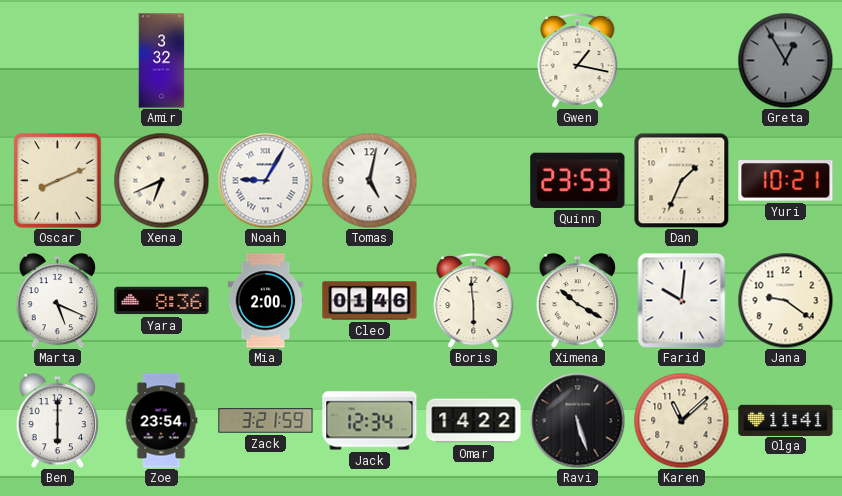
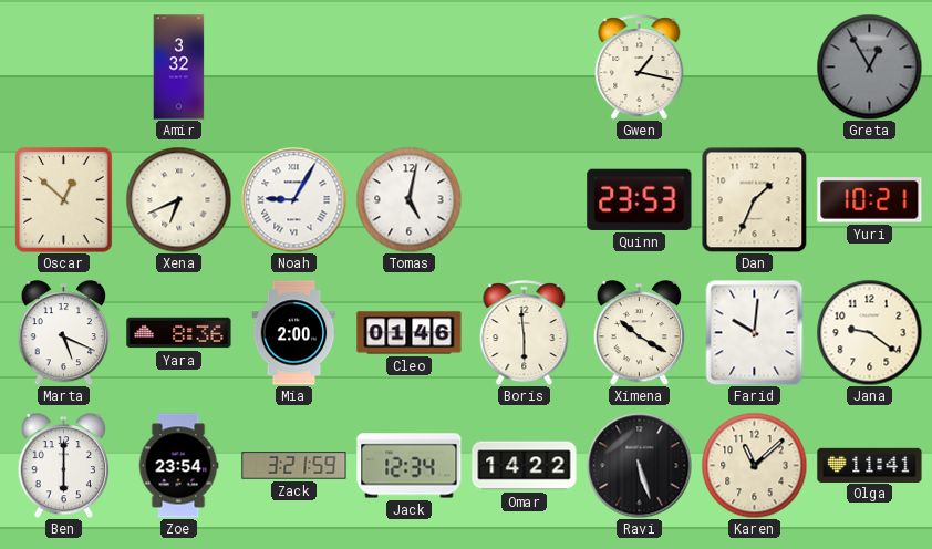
Oscar: 8:11 -> 12:52
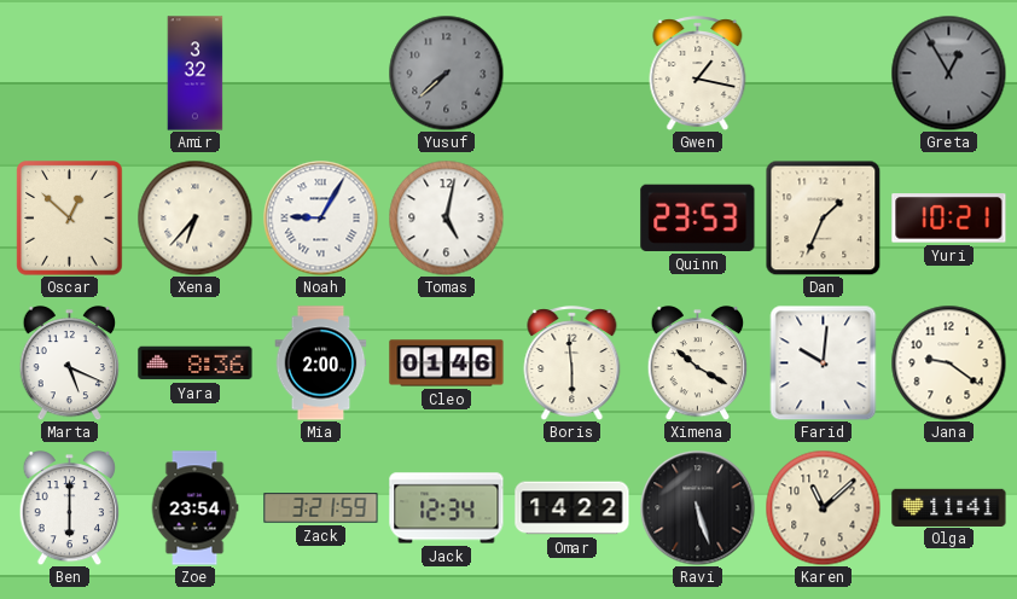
Yusuf: none -> 7:38
Xena: 6:41 -> 6:37
